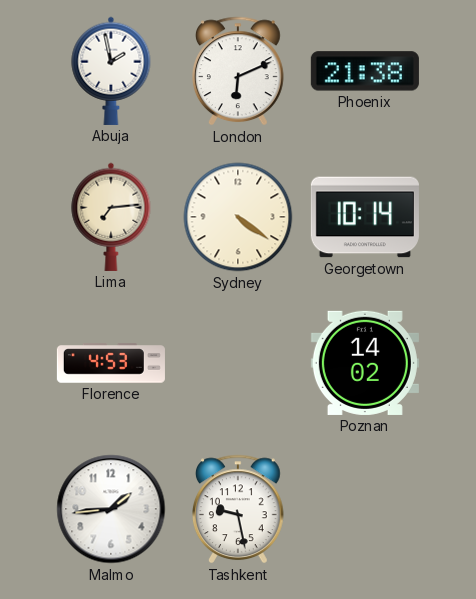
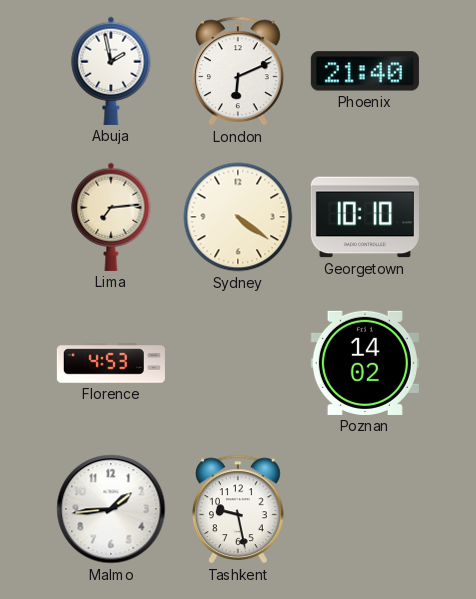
Phoenix: 21:38 -> 21:40
Georgetown: 10:14 -> 10:10
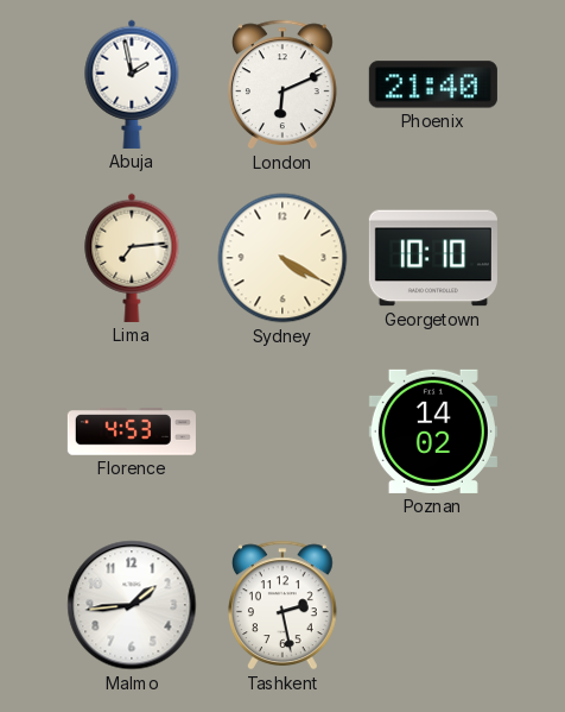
Sydney: 4:21 -> 4:20
Tashkent: 9:28 -> 2:28
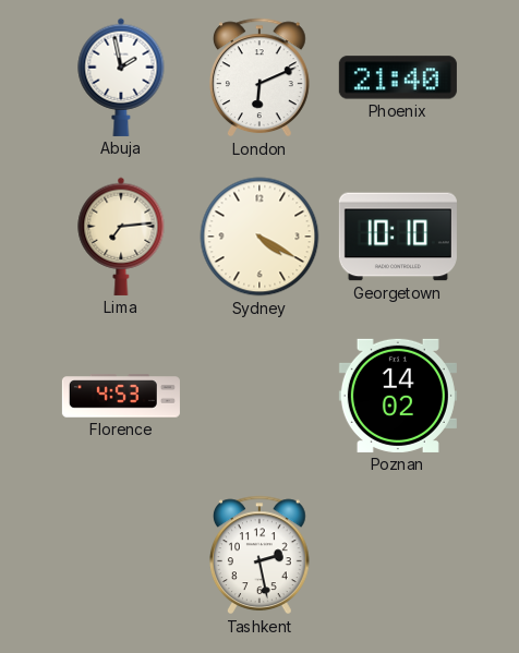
Malmo: 1:44 -> none
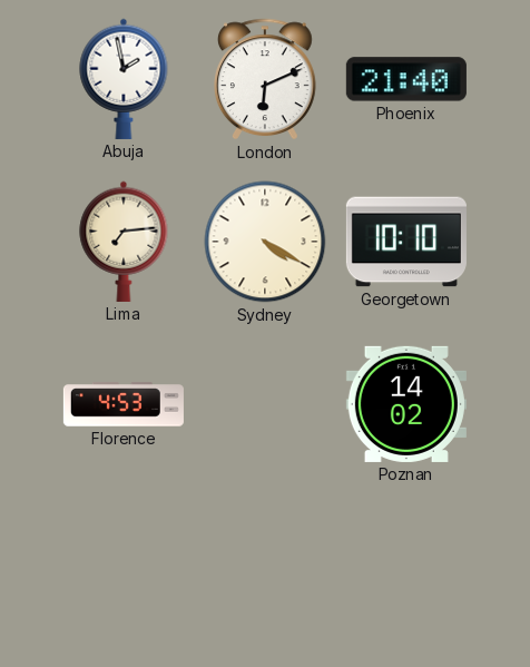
Tashkent: 2:28 -> none
